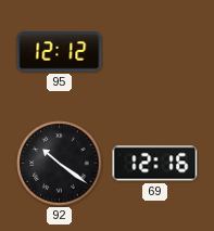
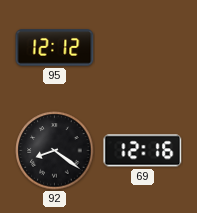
92: 10:21 -> 8:21
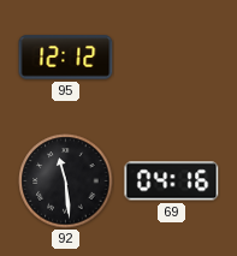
92: 8:21 -> 11:29
69: 12:16 -> 04:16
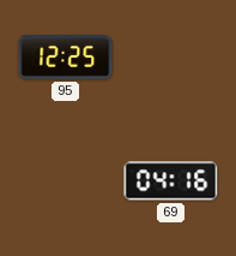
95: 12:12 -> 12:25
92: 11:29 -> none
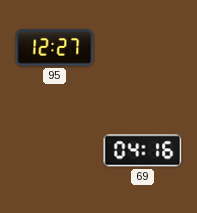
95: 12:25 -> 12:27
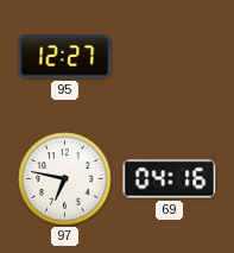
97: none -> 6:47
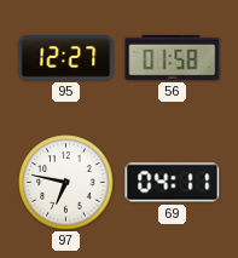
56: none -> 01:58
69: 04:16 -> 04:11
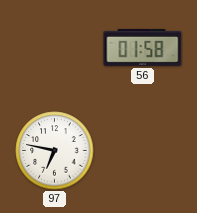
95: 12:27 -> none
69: 04:11 -> none
